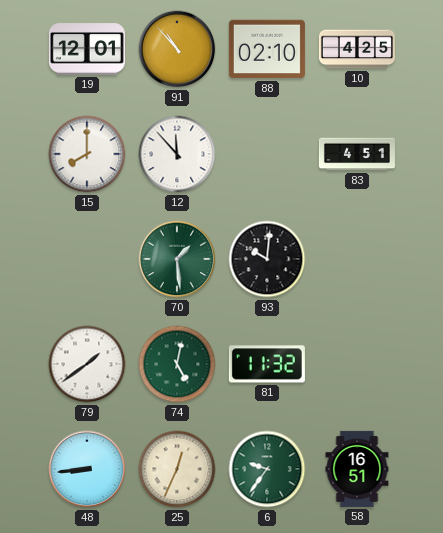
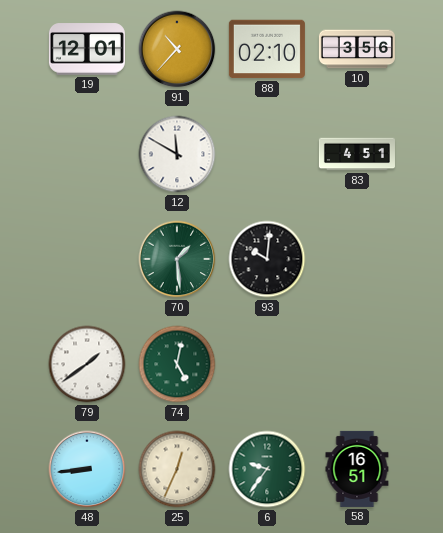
91: 10:53 -> 10:37
10: 4:25 -> 3:56
15: 8:00 -> none
12: 11:53 -> 11:50
81: 11:32 -> none
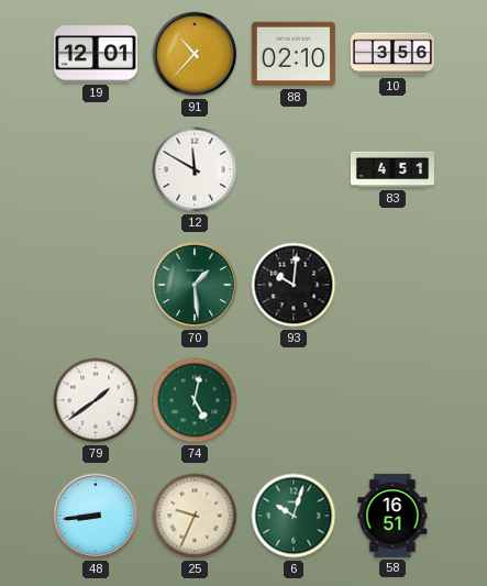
25: 12:34 -> 9:34
6: 9:36 -> 10:03
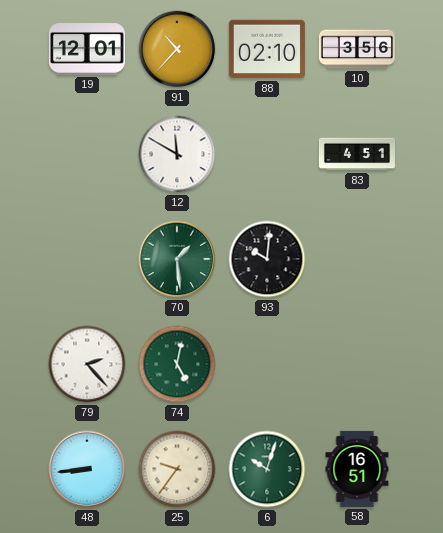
79: 1:39 -> 2:23
25: 9:34 -> 9:36
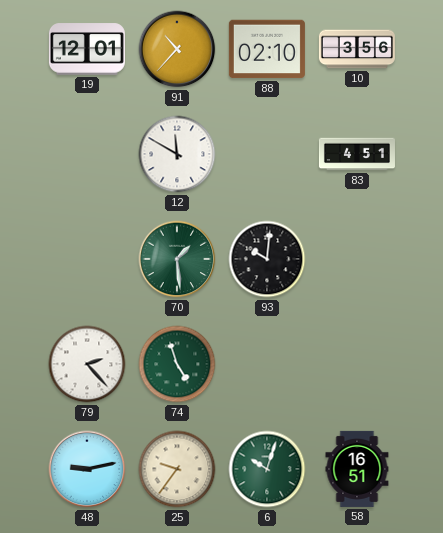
74: 5:02 -> 4:57
48: 8:44 -> 9:13
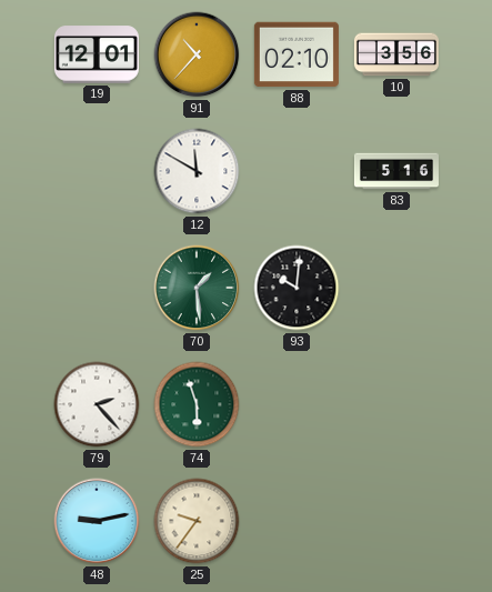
83: 4:51 -> 5:16
74: 4:57 -> 5:57
6: 10:03 -> none
58: 16:51 -> none
